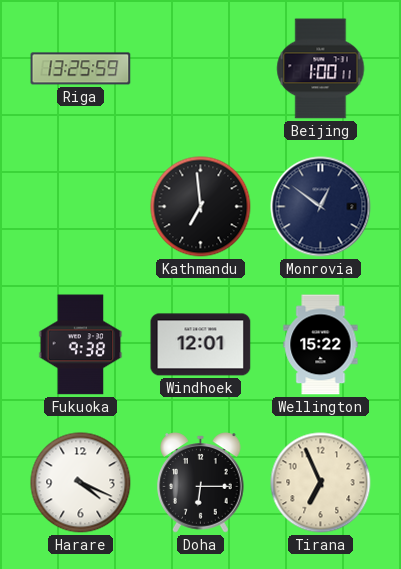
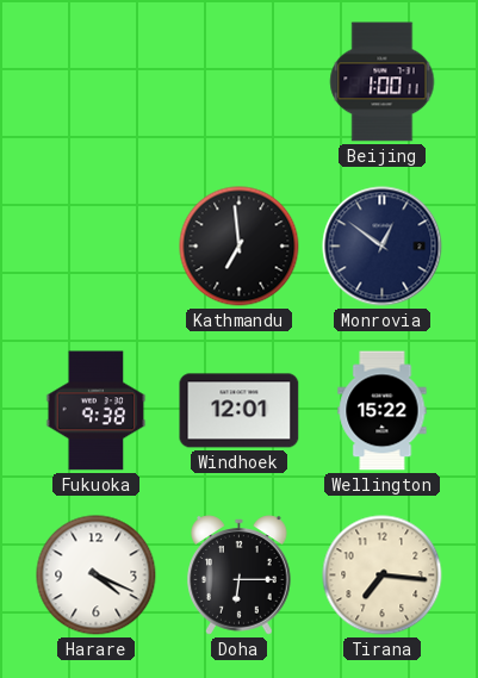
Riga: 13:25 -> none
Tirana: 6:56 -> 7:16
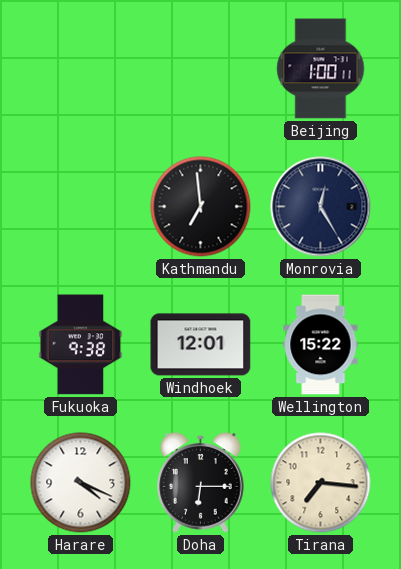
Monrovia: 12:51 -> 12:25
